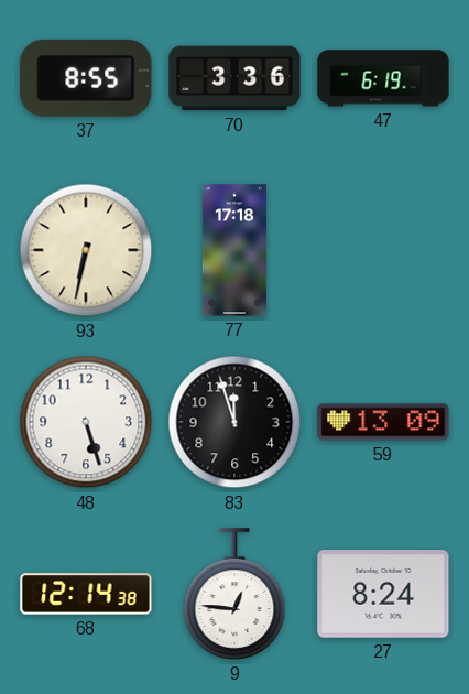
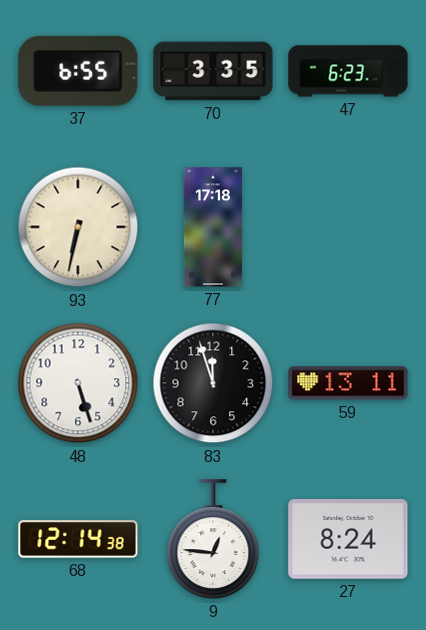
37: 8:55 -> 6:55
70: 3:36 -> 3:35
47: 6:19 -> 6:23
59: 13:09 -> 13:11
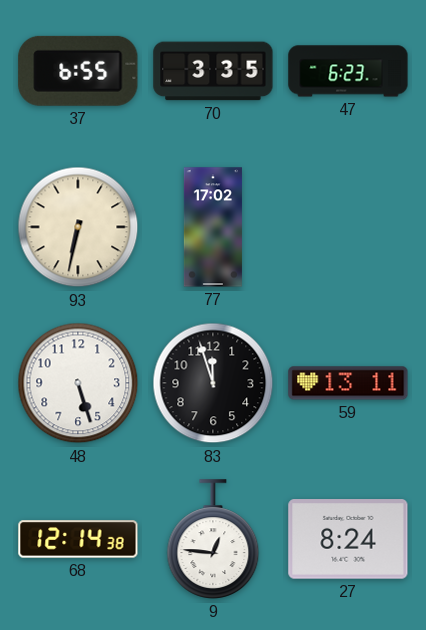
77: 17:18 -> 17:02
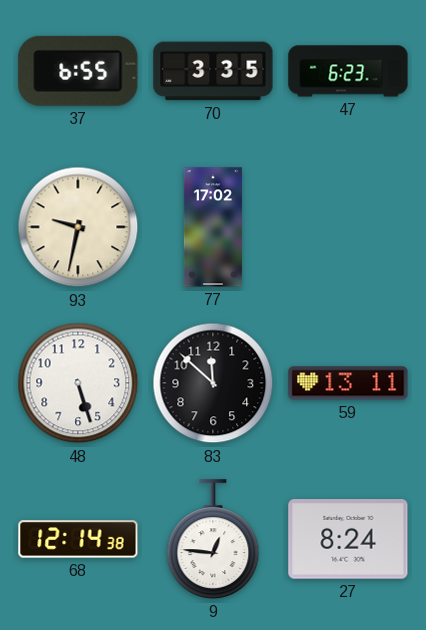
93: 6:32 -> 9:32
83: 11:57 -> 11:52
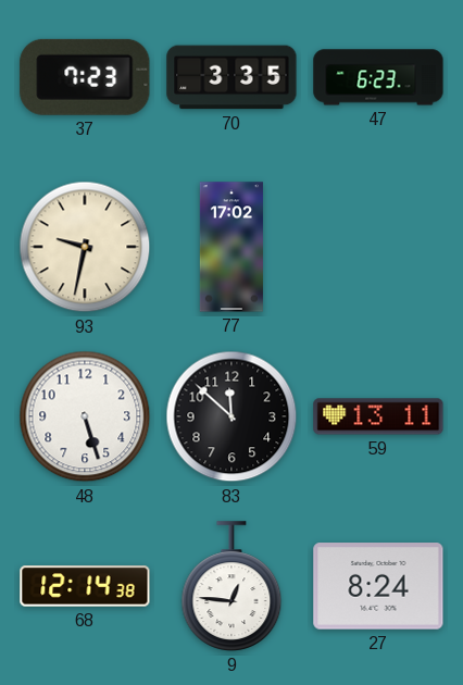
37: 6:55 -> 7:23
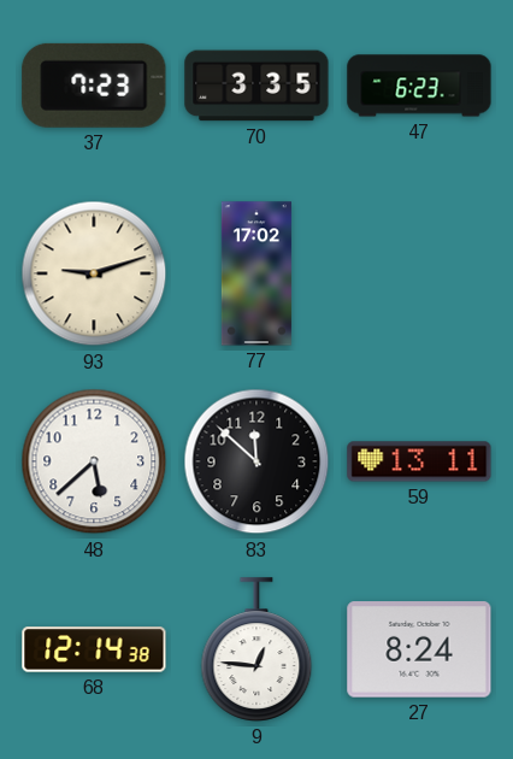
93: 9:32 -> 9:12
48: 5:27 -> 5:38
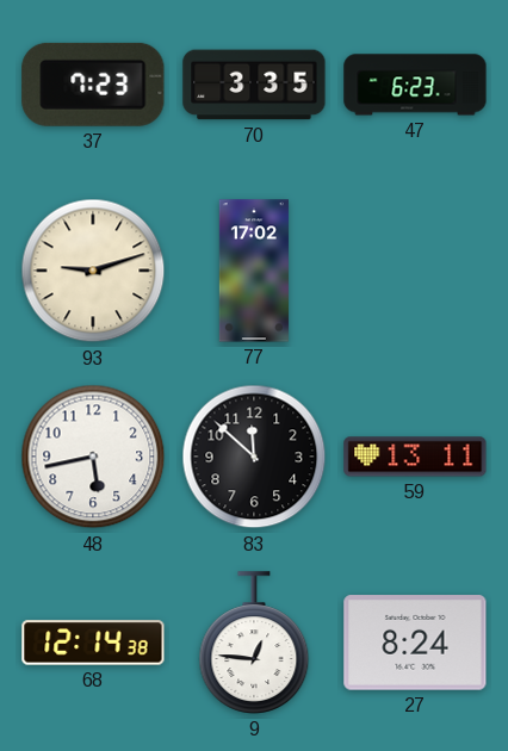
48: 5:38 -> 5:43
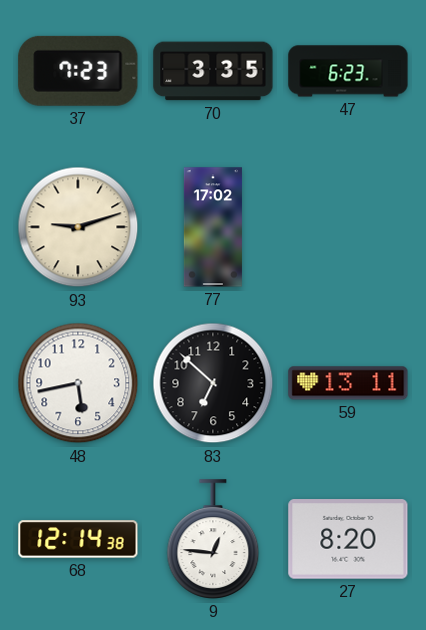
83: 11:52 -> 6:52
27: 8:24 -> 8:20
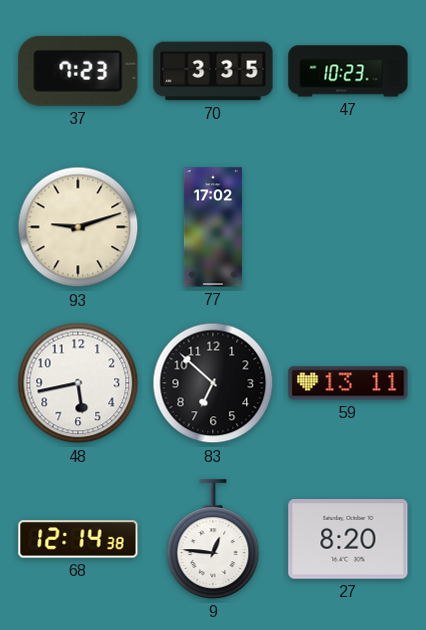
47: 6:23 -> 10:23
